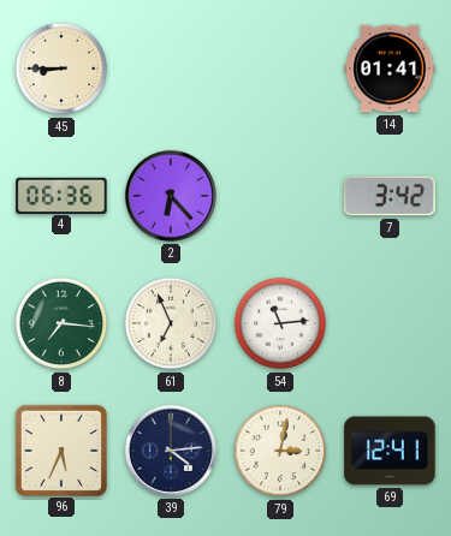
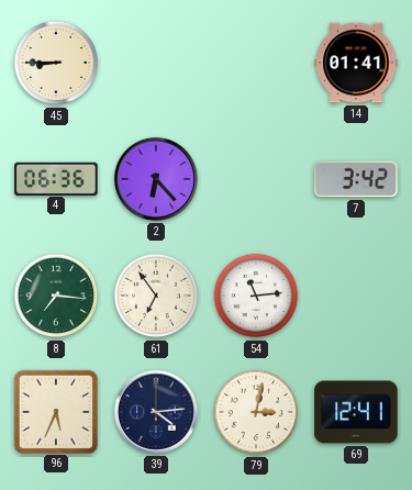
61: 6:56 -> 6:54
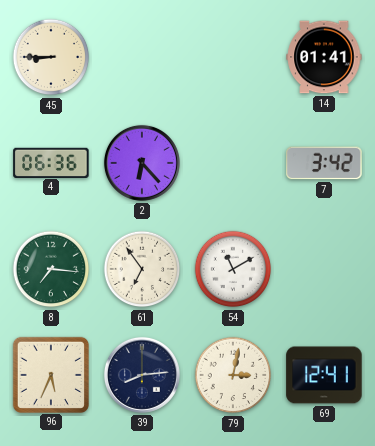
54: 11:14 -> 11:10
39: 4:14 -> 8:14
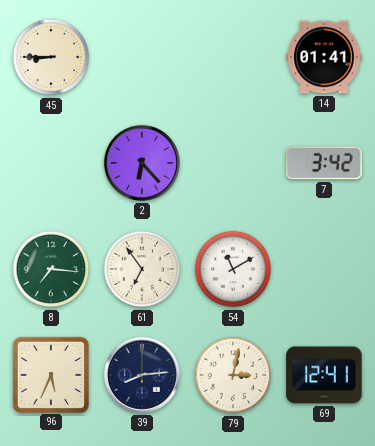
4: 06:36 -> none
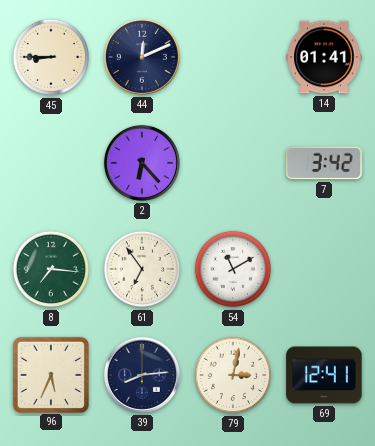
44: none -> 12:11
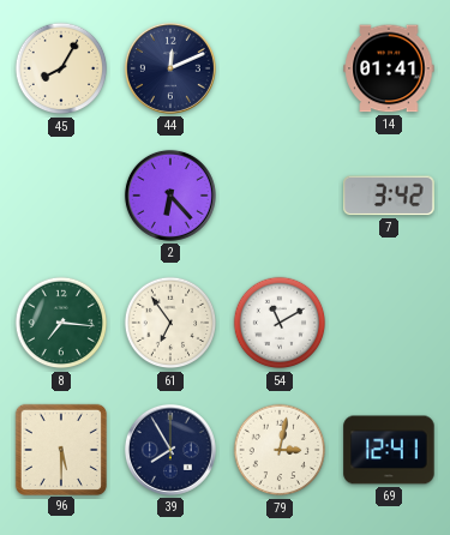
45: 8:45 -> 8:05
96: 5:34 -> 5:30
39: 8:14 -> 7:55
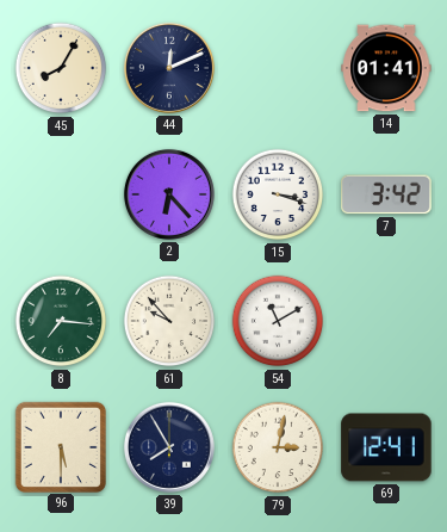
15: none -> 3:18
61: 6:54 -> 9:53
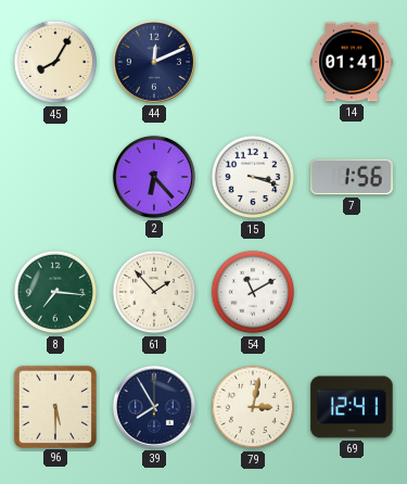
7: 3:42 -> 1:56
61: 9:53 -> 1:53
